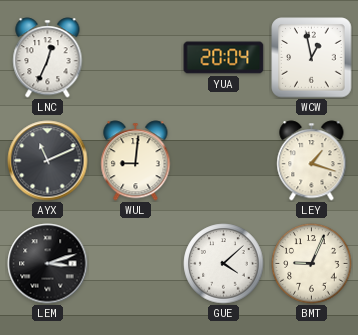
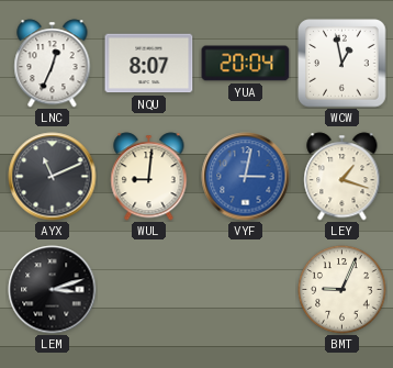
NQU: none -> 8:07
VYF: none -> 3:02
GUE: 4:08 -> none
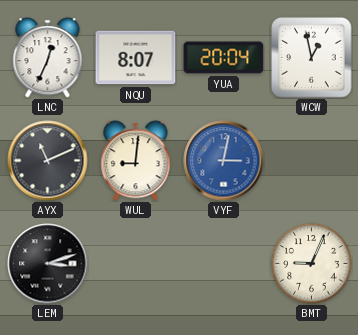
LEY: 1:18 -> none
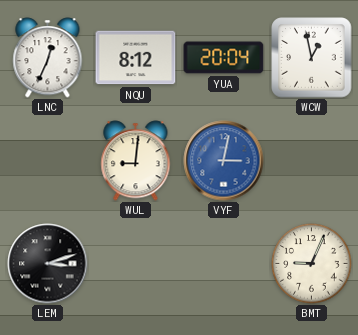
NQU: 8:07 -> 8:12
AYX: 11:11 -> none
